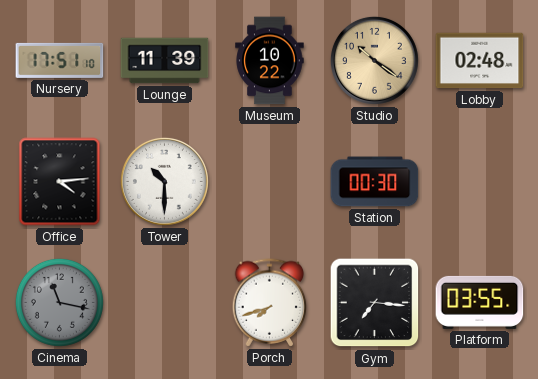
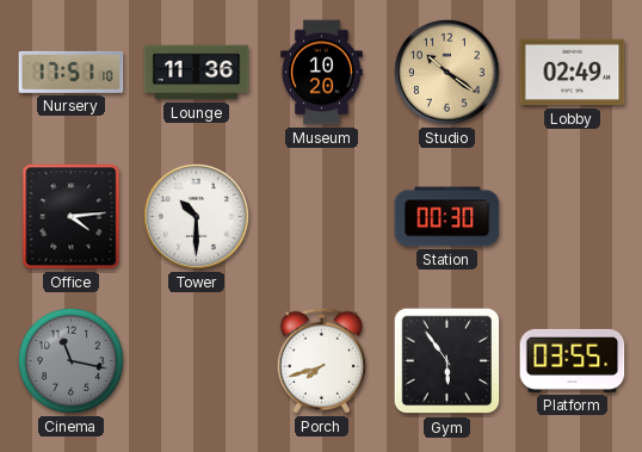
Lounge: 11:39 -> 11:36
Museum: 10:22 -> 10:20
Lobby: 02:48 -> 02:49
Gym: 7:16 -> 5:54
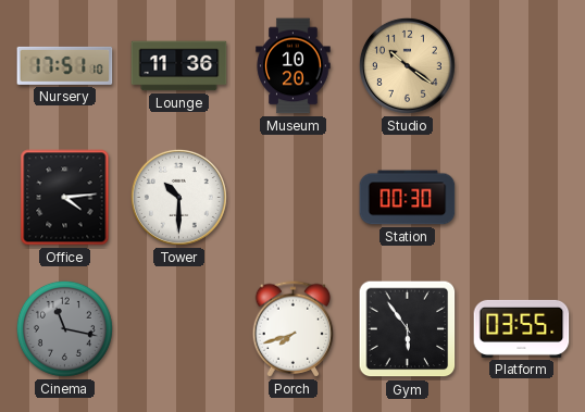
Lobby: 02:49 -> none
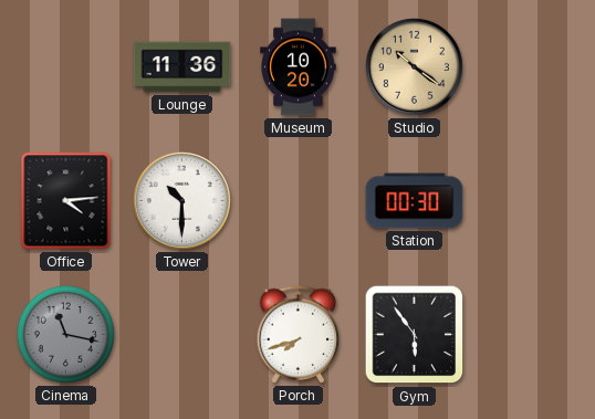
Nursery: 17:51 -> none
Platform: 03:55 -> none
